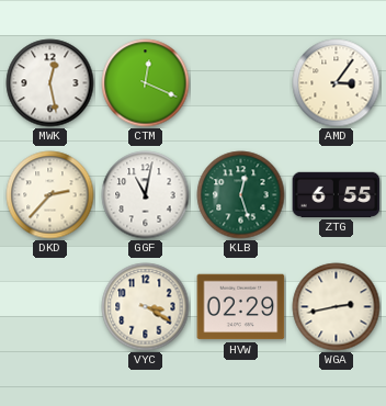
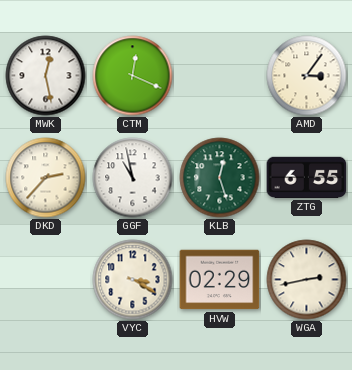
GGF: 11:02 -> 10:58
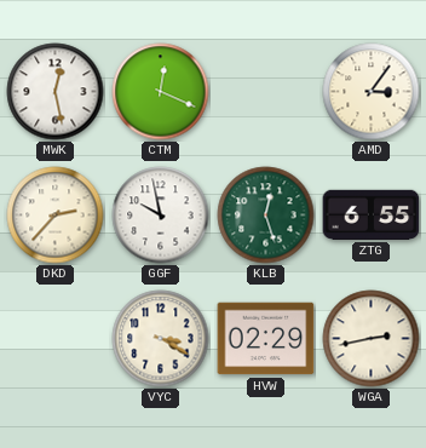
GGF: 10:58 -> 9:58
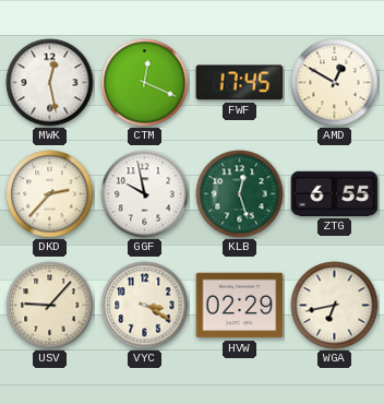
FWF: none -> 17:45
AMD: 3:06 -> 12:50
USV: none -> 9:07
WGA: 2:43 -> 6:43
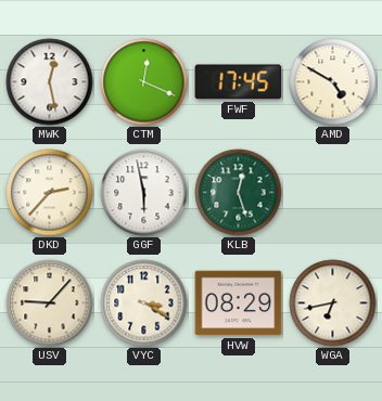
AMD: 12:50 -> 4:50
GGF: 9:58 -> 5:58
ZTG: 6:55 -> none
HVW: 02:29 -> 08:29
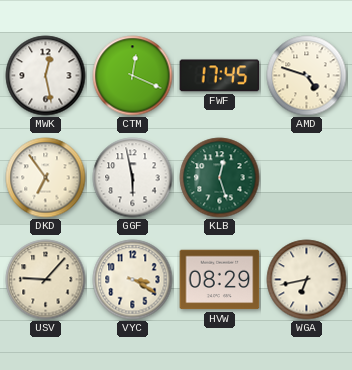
AMD: 4:50 -> 4:48
DKD: 2:37 -> 6:54
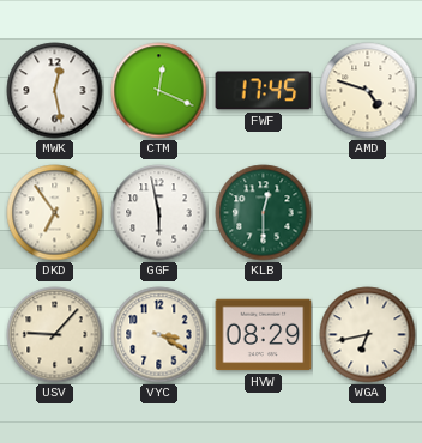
KLB: 12:27 -> 12:30
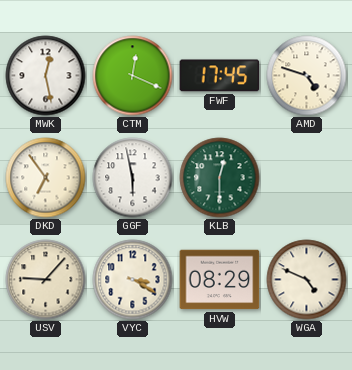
WGA: 6:43 -> 4:49
